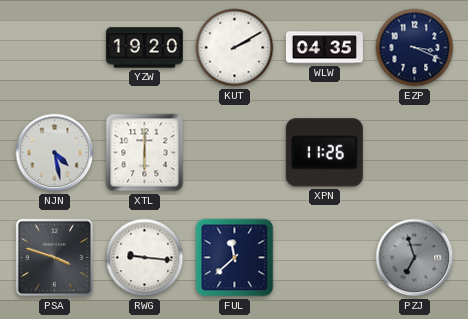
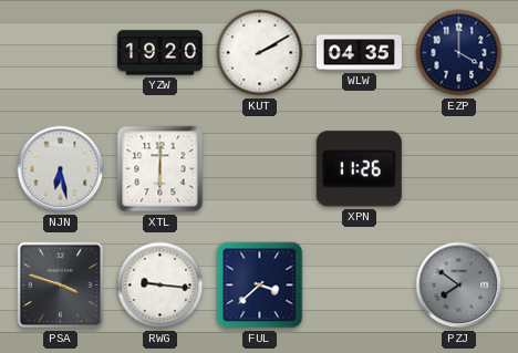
EZP: 3:19 -> 4:00
NJN: 4:28 -> 6:28
FUL: 11:38 -> 3:38
PZJ: 6:57 -> 7:51
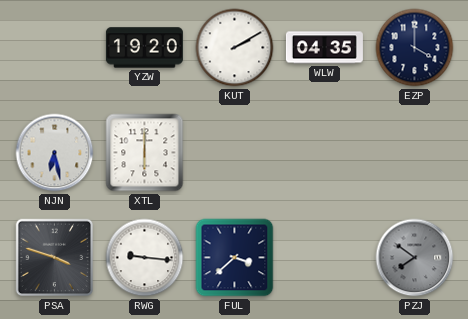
XPN: 11:26 -> none
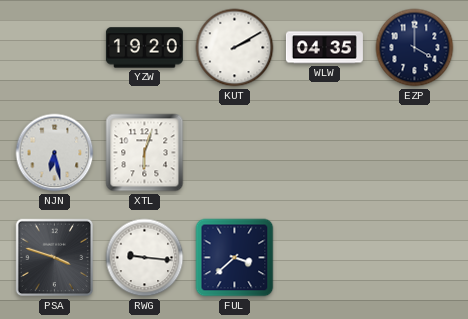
XTL: 6:00 -> 6:03
PZJ: 7:51 -> none
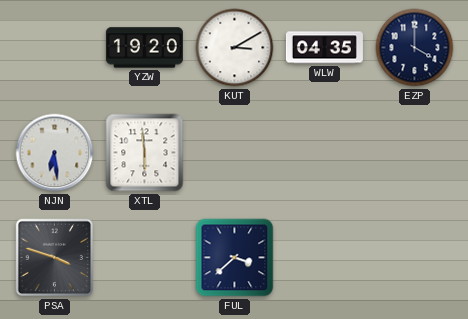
KUT: 2:10 -> 3:10
NJN: 6:28 -> 6:29
XTL: 6:03 -> 5:59
RWG: 9:16 -> none
